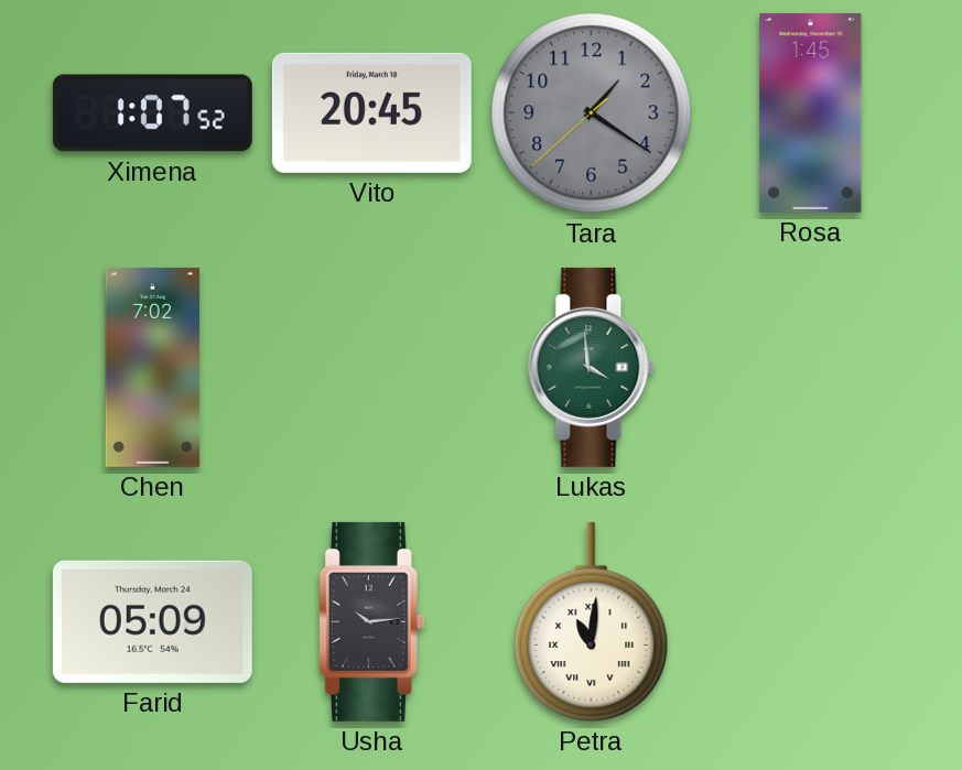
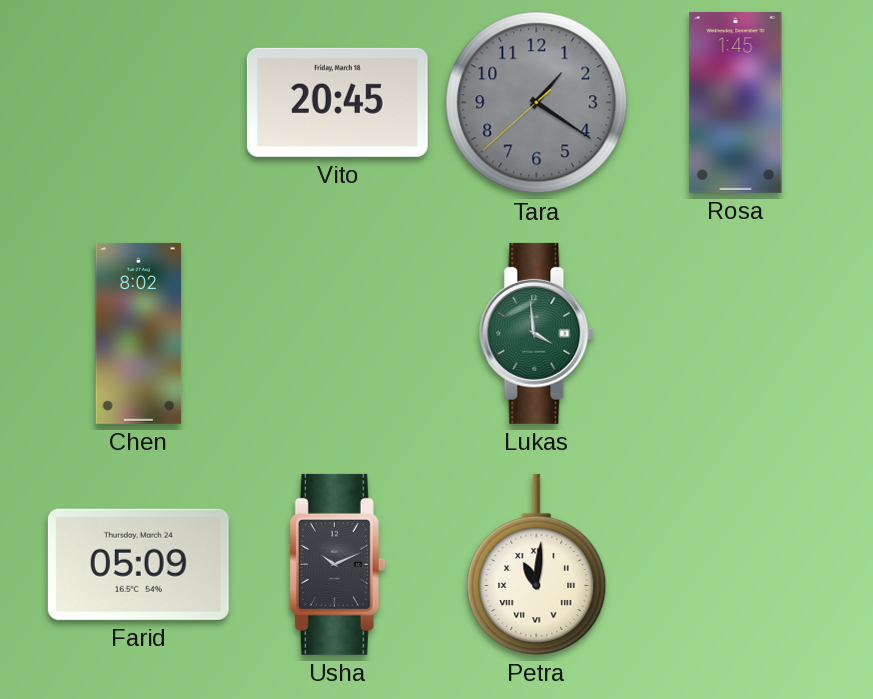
Ximena: 1:07 -> none
Chen: 7:02 -> 8:02
Usha: 10:14 -> 10:11
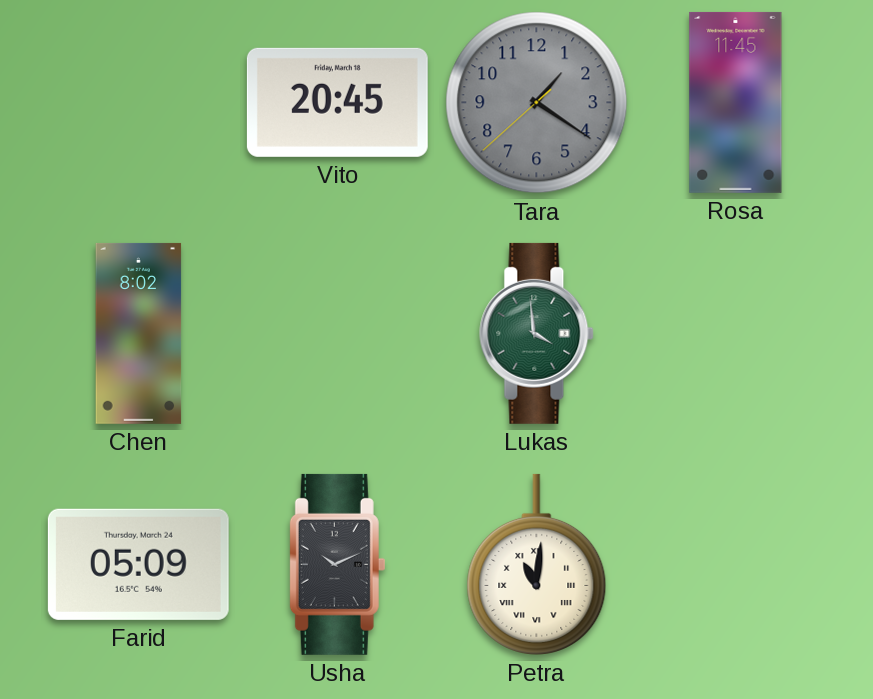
Rosa: 1:45 -> 11:45
